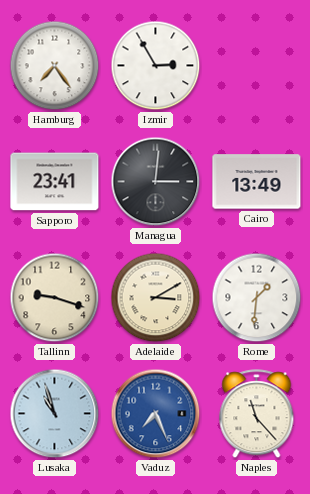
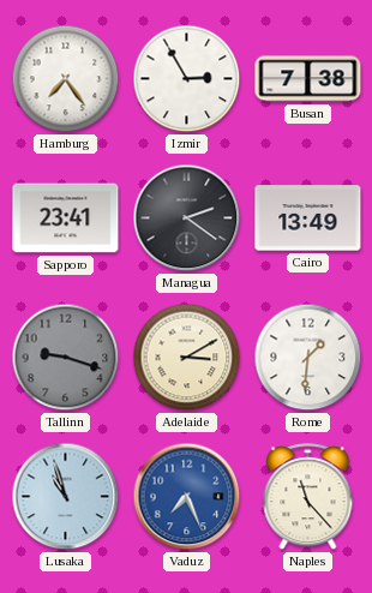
Busan: none -> 7:38
Managua: 3:01 -> 2:21
Tallinn dial: cream -> grey
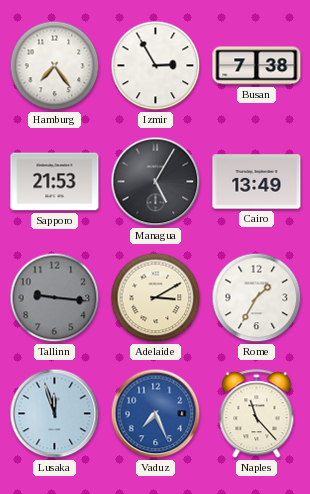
Sapporo: 23:41 -> 21:53
Managua: 2:21 -> 5:05
Tallinn: 9:18 -> 9:16
Rome: 1:31 -> 1:35
Lusaka: 10:57 -> 11:57
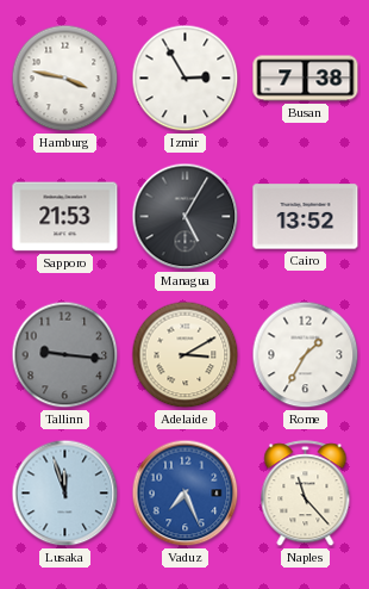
Hamburg: 7:24 -> 3:47
Cairo: 13:49 -> 13:52
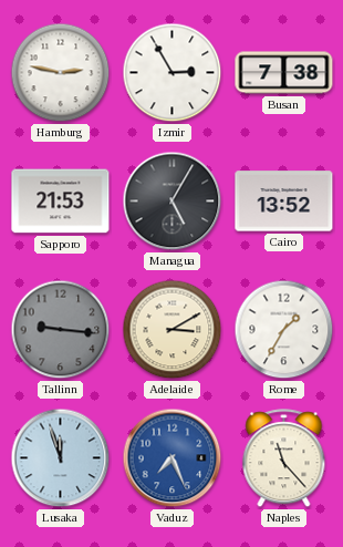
Hamburg: 3:47 -> 2:47
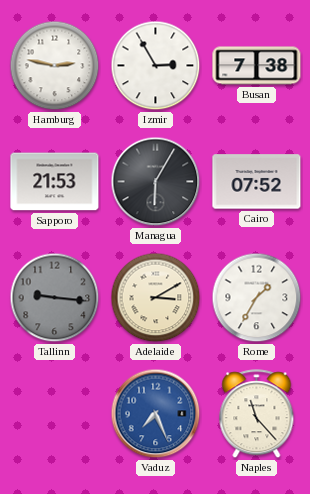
Managua: 5:05 -> 6:05
Cairo: 13:52 -> 07:52
Lusaka: 11:57 -> none
